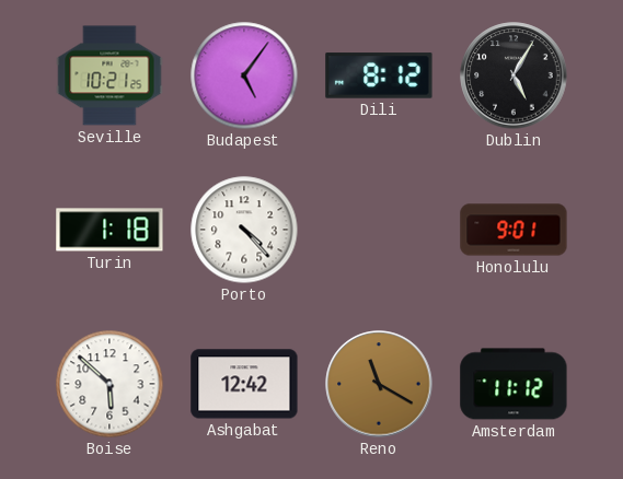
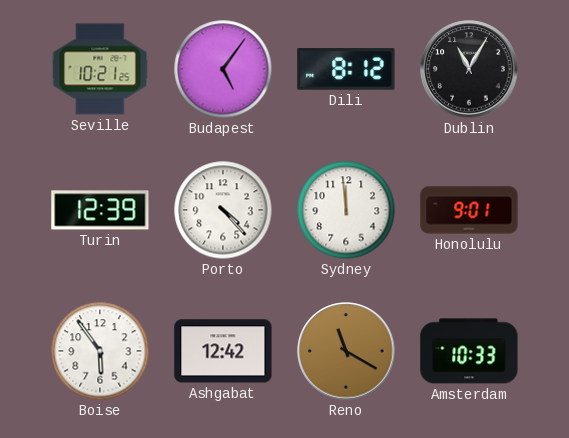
Dublin: 5:05 -> 11:05
Turin: 1:18 -> 12:39
Sydney: none -> 11:59
Boise: 5:52 -> 5:54
Amsterdam: 11:12 -> 10:33
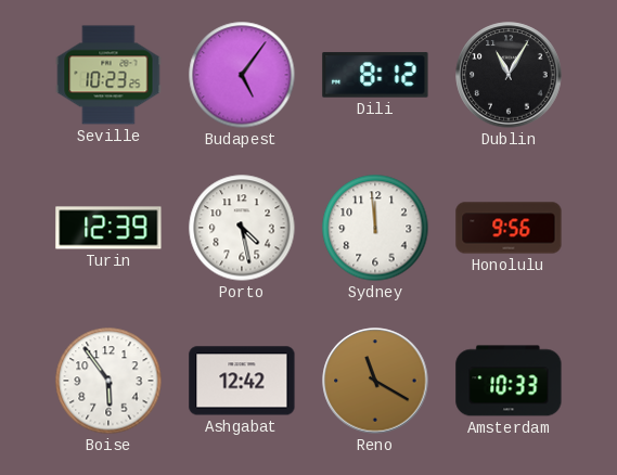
Seville: 10:21 -> 10:23
Porto: 4:23 -> 4:28
Honolulu: 9:01 -> 9:56
